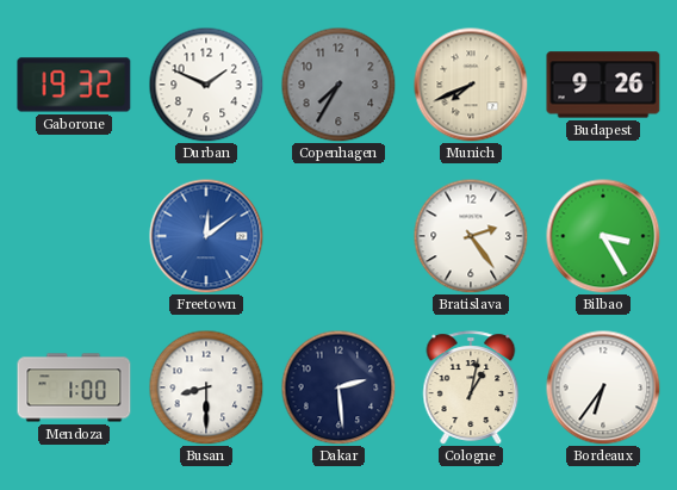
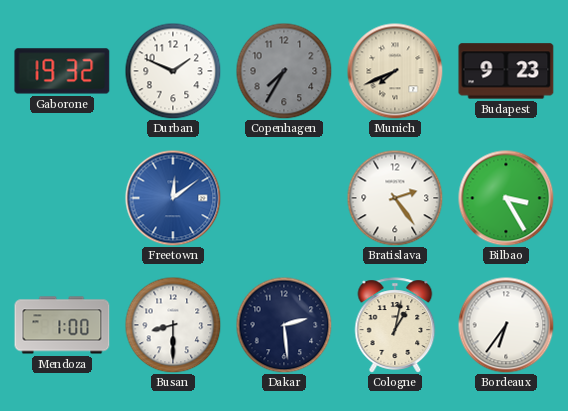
Budapest: 9:26 -> 9:23
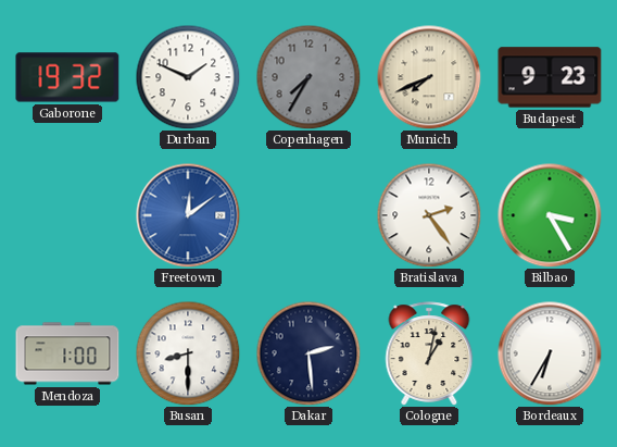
Bordeaux: 6:36 -> 6:35
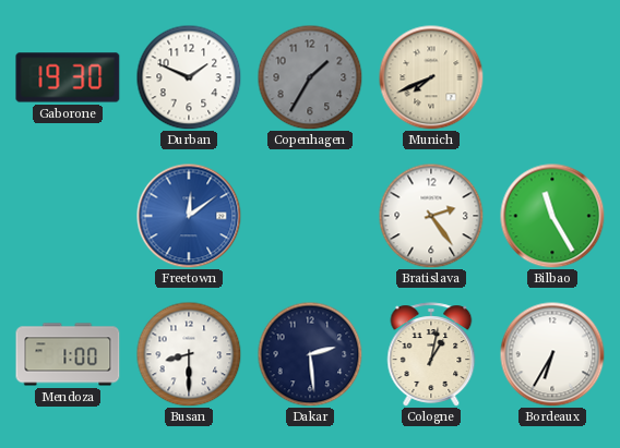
Gaborone: 19:32 -> 19:30
Copenhagen: 7:35 -> 1:35
Budapest: 9:23 -> none
Bilbao: 3:25 -> 11:25
